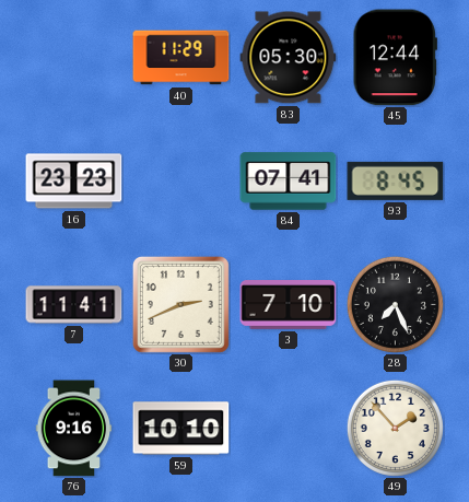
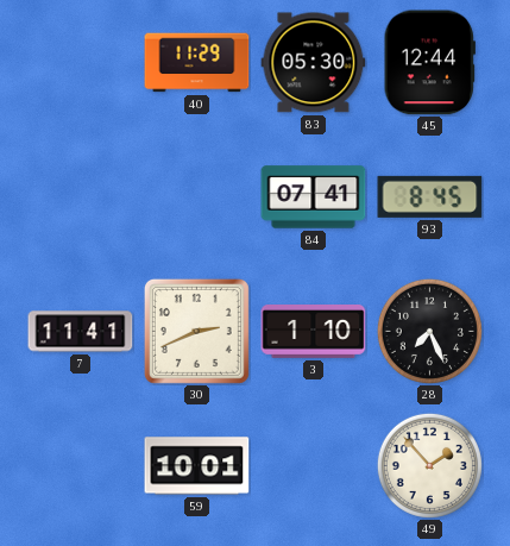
16: 23:23 -> none
3: 7:10 -> 1:10
76: 9:16 -> none
59: 10:10 -> 10:01
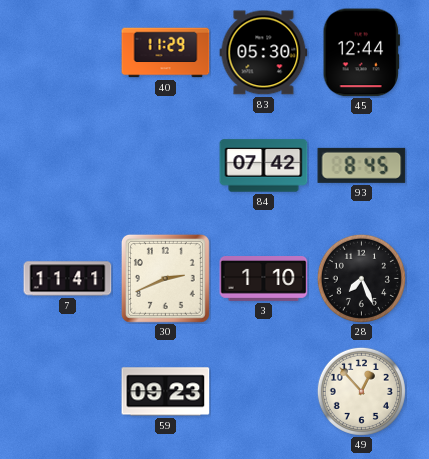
84: 07:41 -> 07:42
59: 10:01 -> 09:23
49: 1:53 -> 12:53
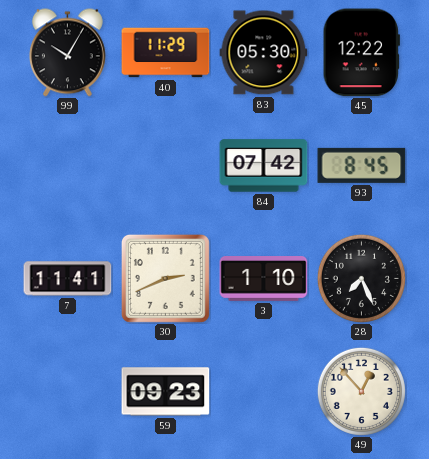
99: none -> 10:05
45: 12:44 -> 12:22
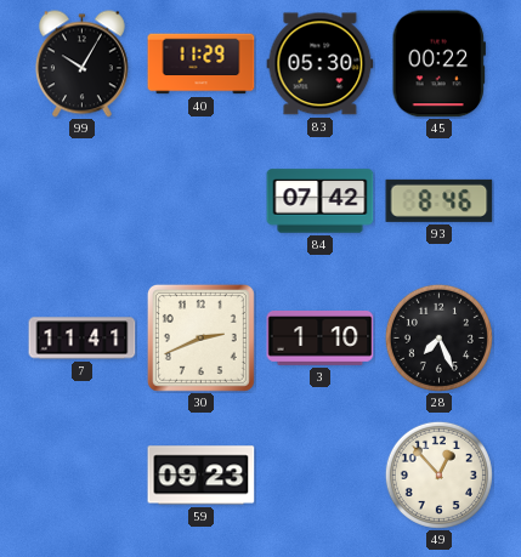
45: 12:22 -> 00:22
93: 8:45 -> 8:46
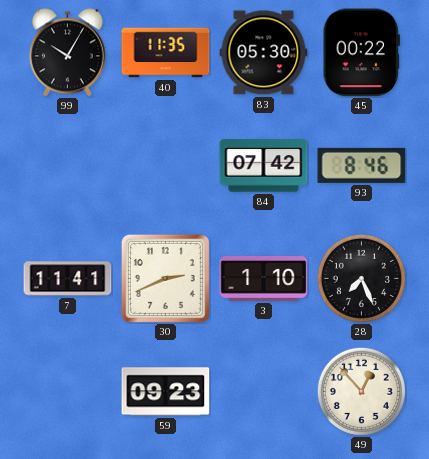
40: 11:29 -> 11:35
